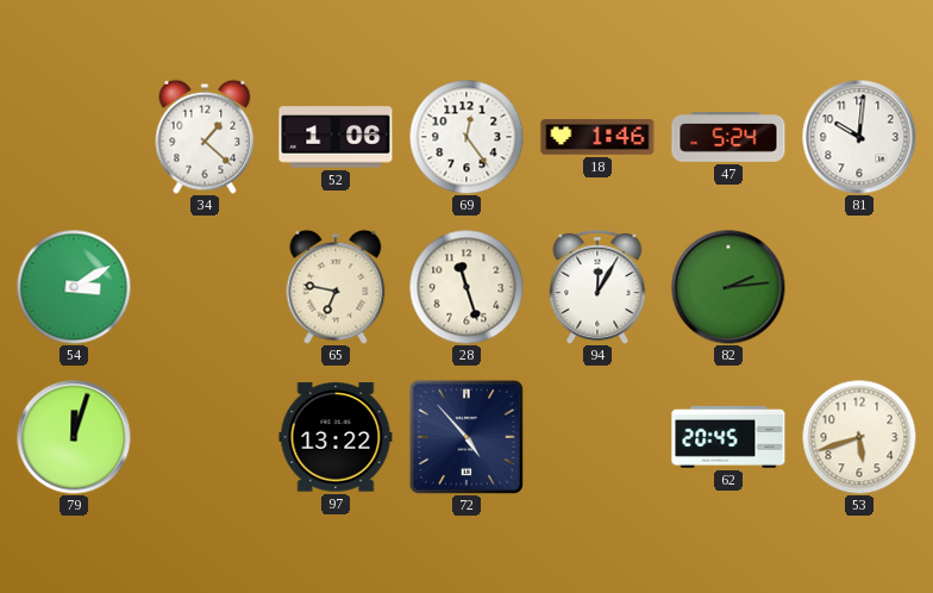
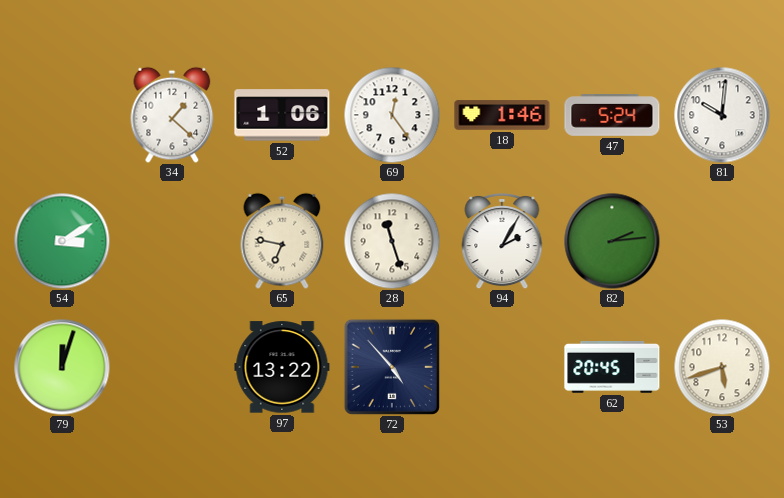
94: 12:05 -> 2:05
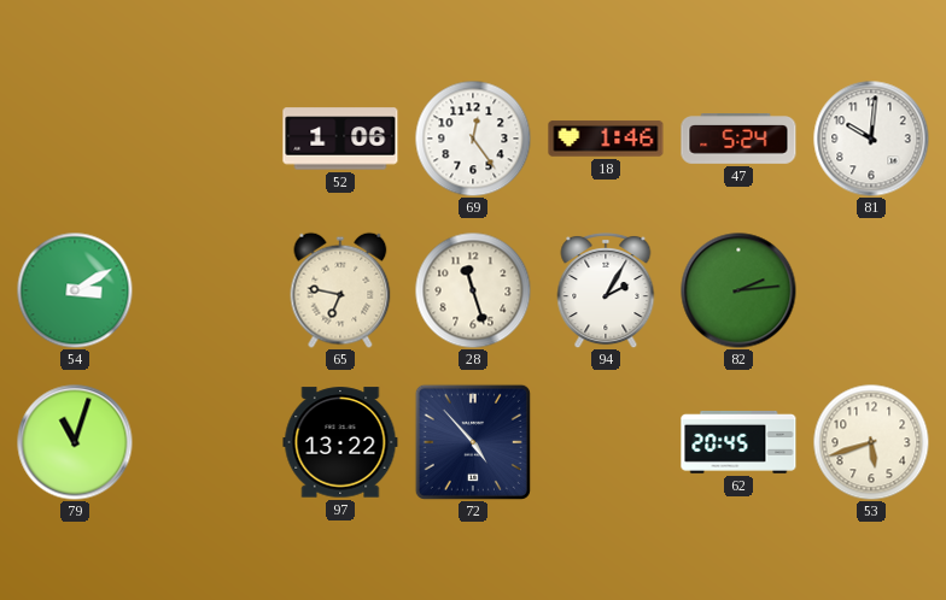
34: 1:22 -> none
79: 12:03 -> 11:03
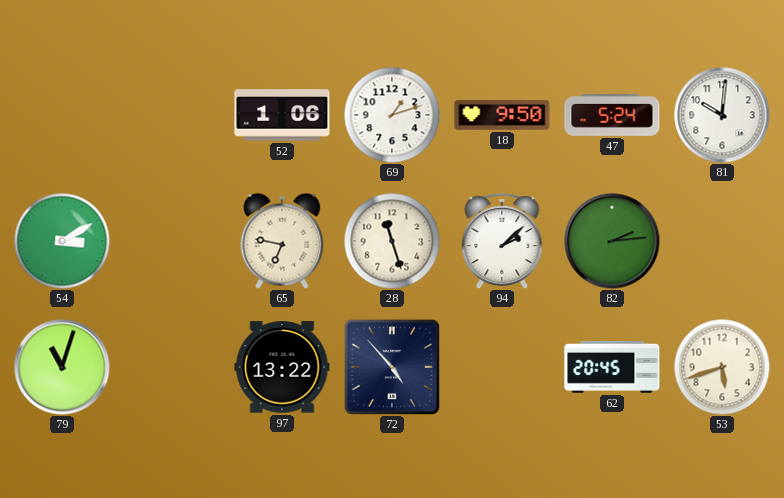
69: 12:24 -> 1:12
18: 1:46 -> 9:50
94: 2:05 -> 2:08
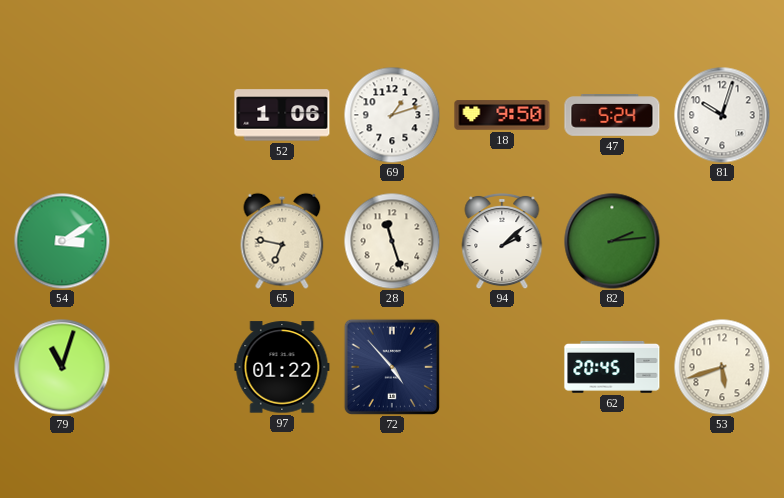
81: 10:01 -> 10:03
97: 13:22 -> 01:22
